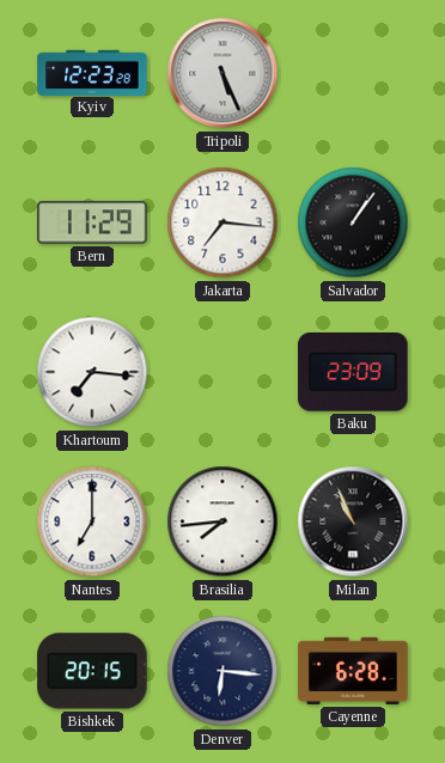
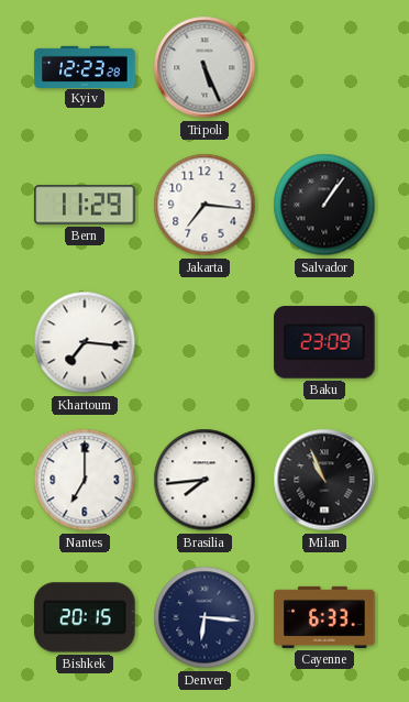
Cayenne: 6:28 -> 6:33
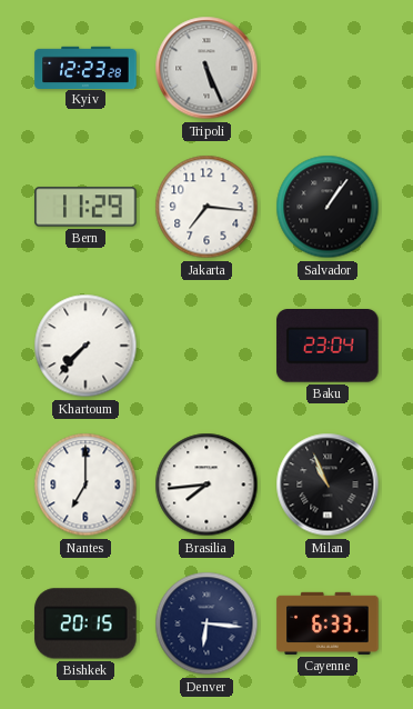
Khartoum: 7:16 -> 7:37
Baku: 23:09 -> 23:04
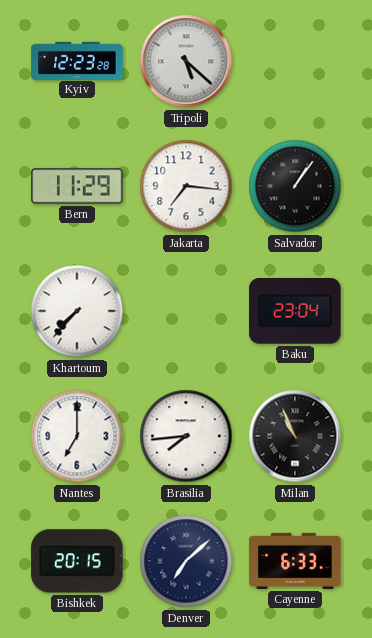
Tripoli: 5:26 -> 5:22
Denver: 6:16 -> 7:08
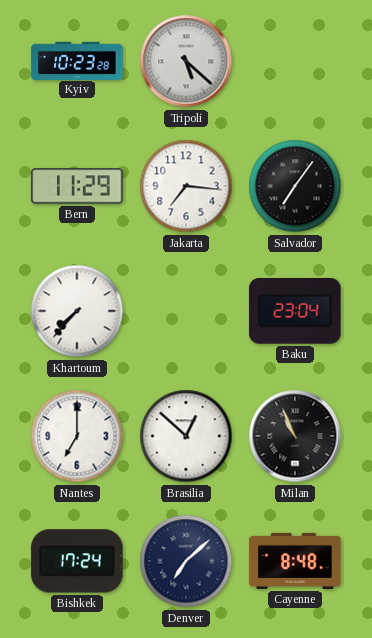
Kyiv: 12:23 -> 10:23
Salvador: 1:06 -> 7:06
Brasilia: 7:44 -> 12:52
Bishkek: 20:15 -> 17:24
Cayenne: 6:33 -> 8:48
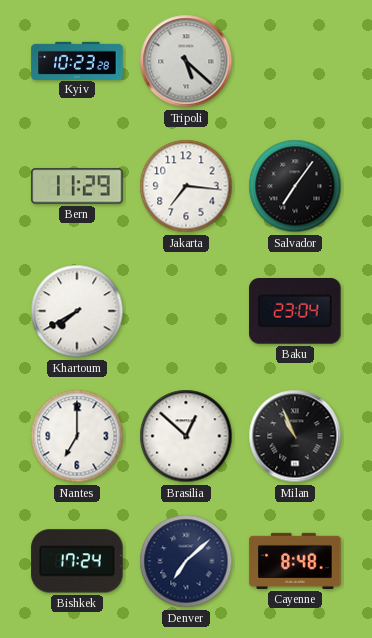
Khartoum: 7:37 -> 7:40
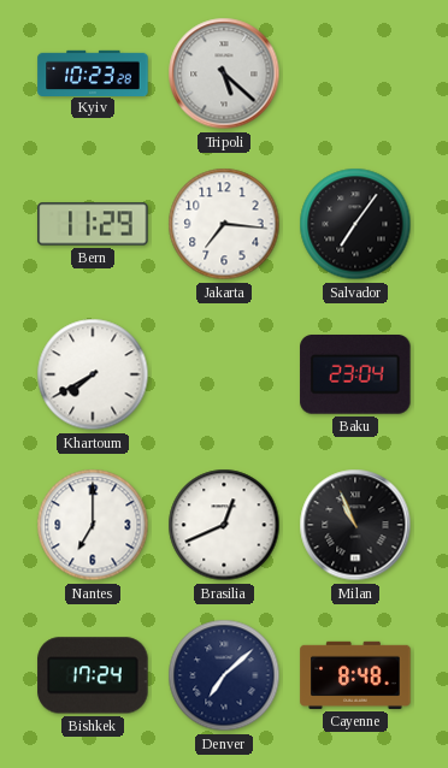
Brasilia: 12:52 -> 12:41
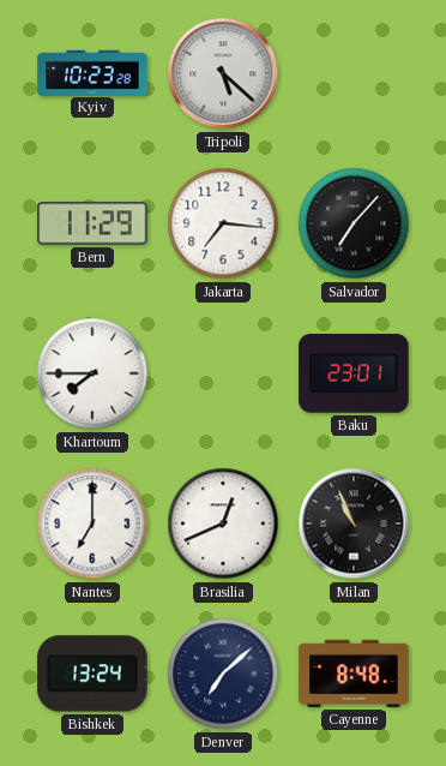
Salvador: 7:06 -> 7:07
Khartoum: 7:40 -> 7:45
Baku: 23:04 -> 23:01
Bishkek: 17:24 -> 13:24
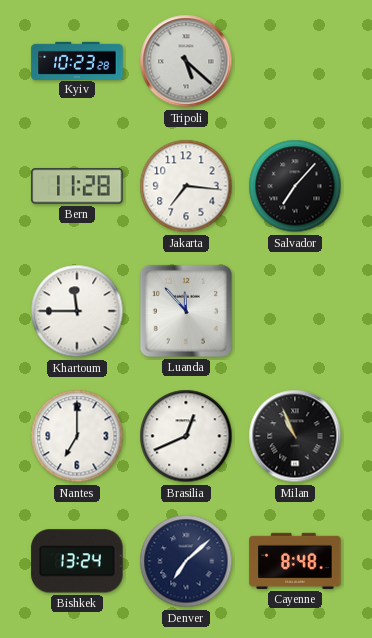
Bern: 11:29 -> 11:28
Khartoum: 7:45 -> 11:45
Luanda: none -> 11:53
Baku: 23:01 -> none
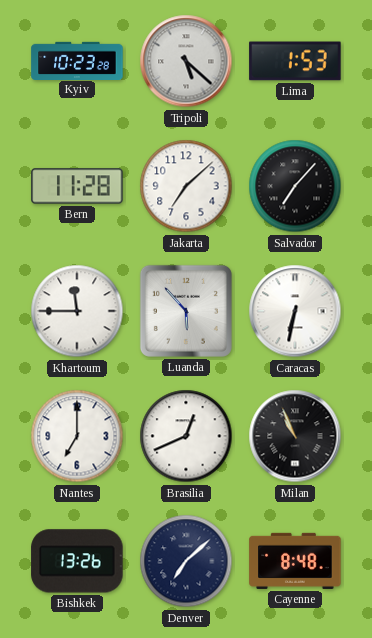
Lima: none -> 1:53
Jakarta: 7:16 -> 7:08
Luanda: 11:53 -> 5:53
Caracas: none -> 6:32
Bishkek: 13:24 -> 13:26
